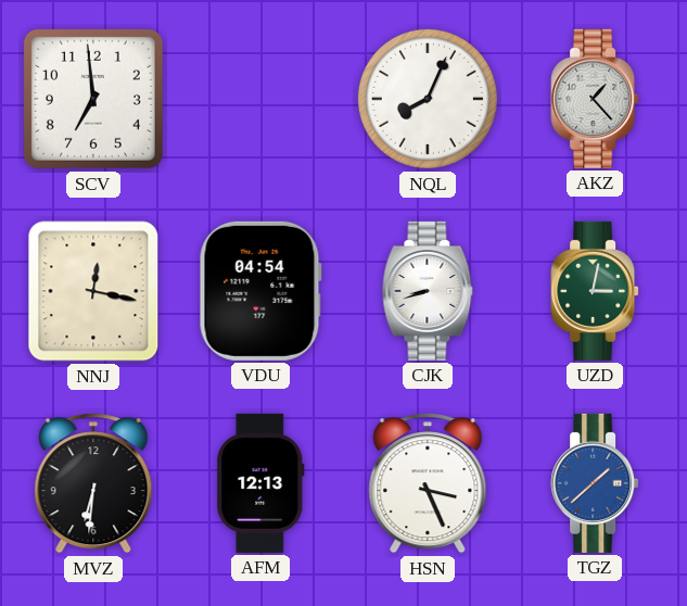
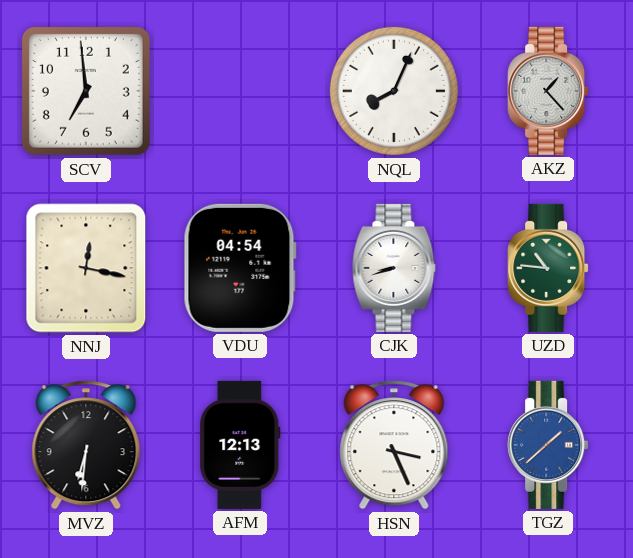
UZD: 3:02 -> 10:46
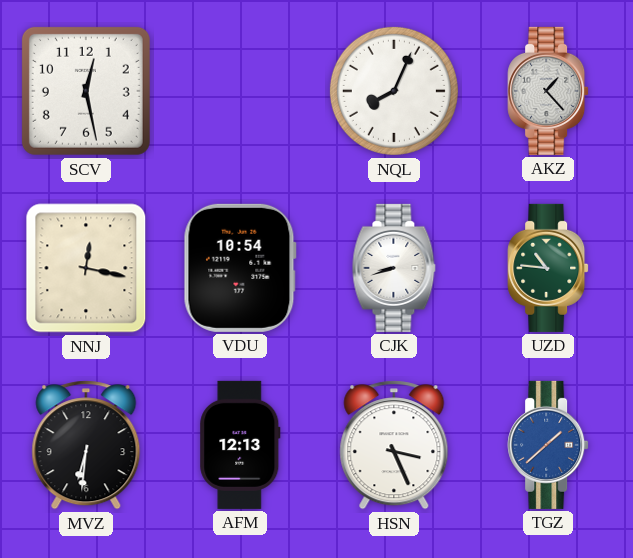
SCV: 6:59 -> 12:28
VDU: 04:54 -> 10:54
